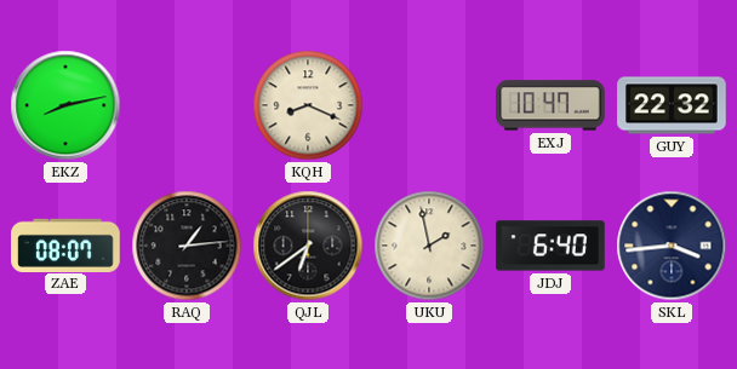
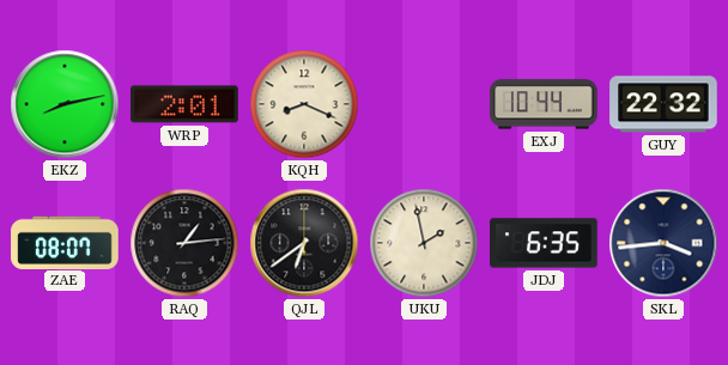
WRP: none -> 2:01
EXJ: 10:47 -> 10:44
JDJ: 6:40 -> 6:35
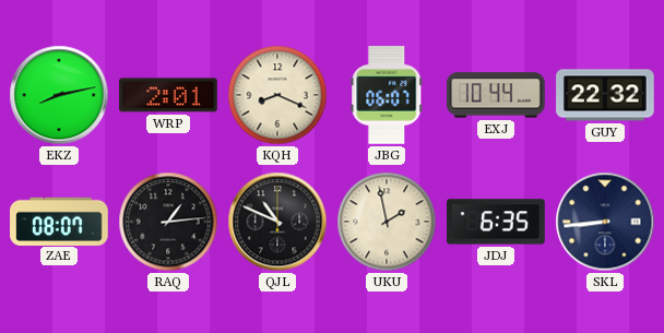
JBG: none -> 06:07
QJL: 6:39 -> 10:49
SKL: 3:44 -> 8:44
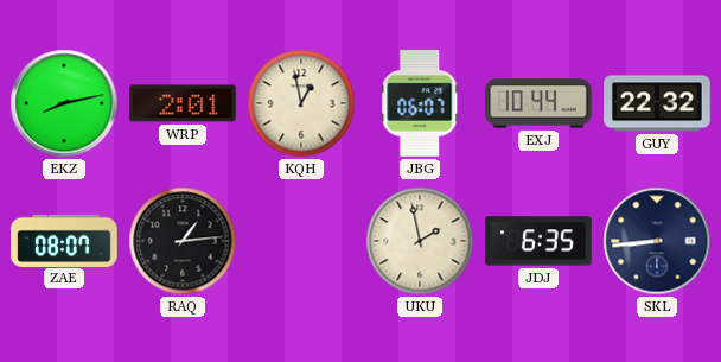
KQH: 8:19 -> 12:58
QJL: 10:49 -> none
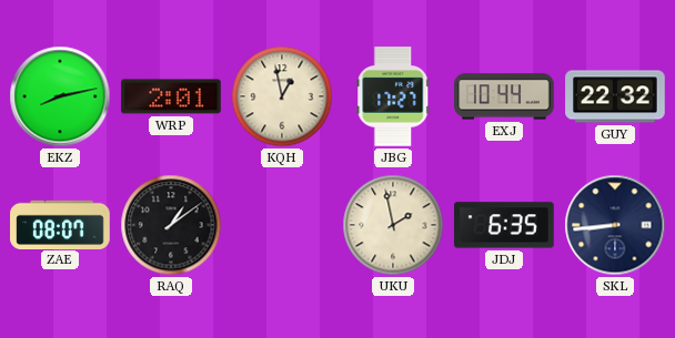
JBG: 06:07 -> 17:27
RAQ: 1:14 -> 1:09
